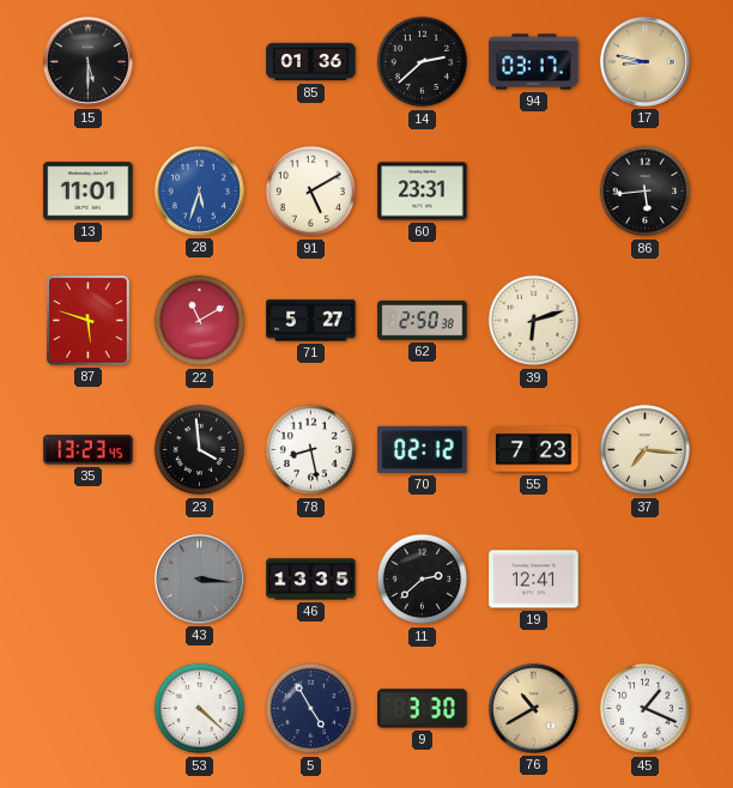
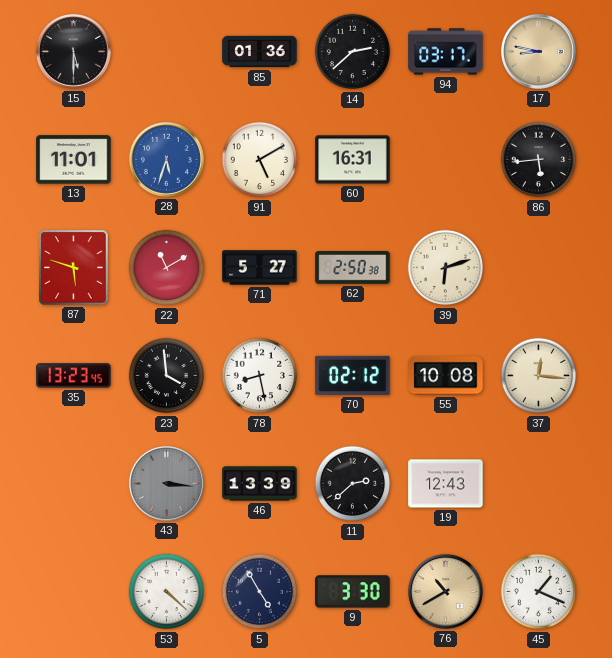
60: 23:31 -> 16:31
55: 7:23 -> 10:08
37: 7:16 -> 12:16
46: 13:35 -> 13:39
19: 12:41 -> 12:43
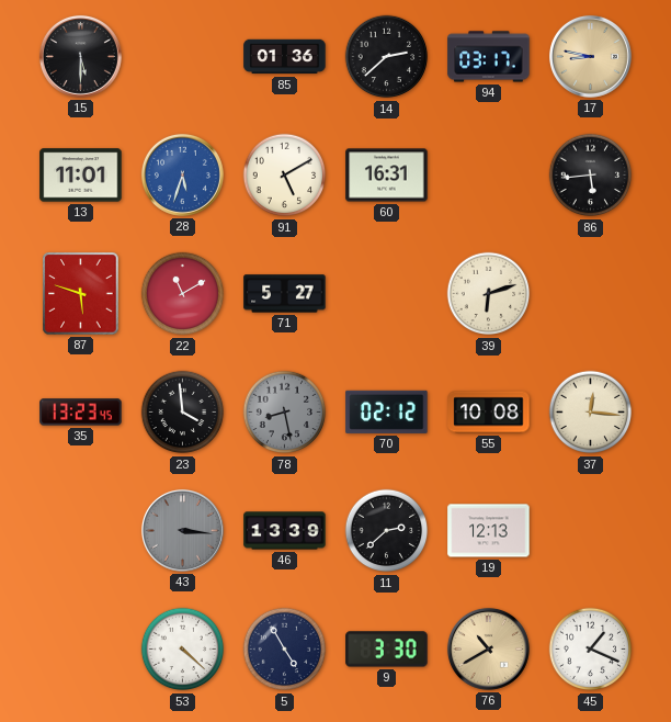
62: 2:50 -> none
78 dial: white -> grey
19: 12:43 -> 12:13
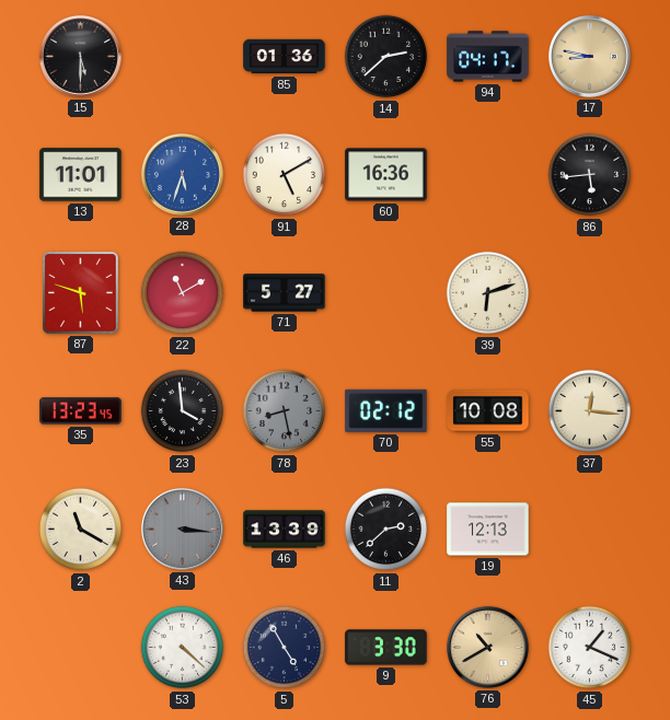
94: 03:17 -> 04:17
60: 16:31 -> 16:36
2: none -> 11:20
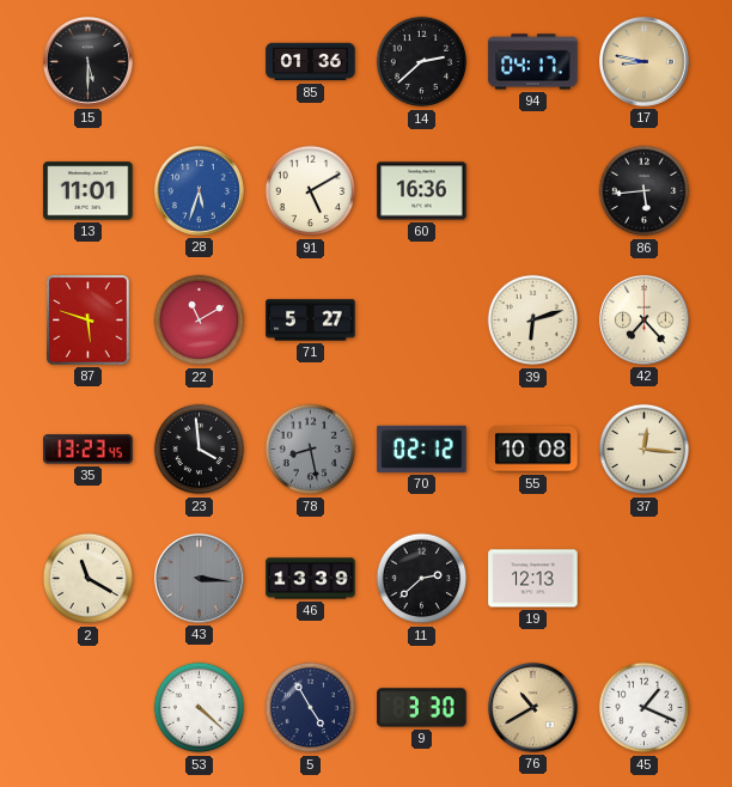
42: none -> 7:23
